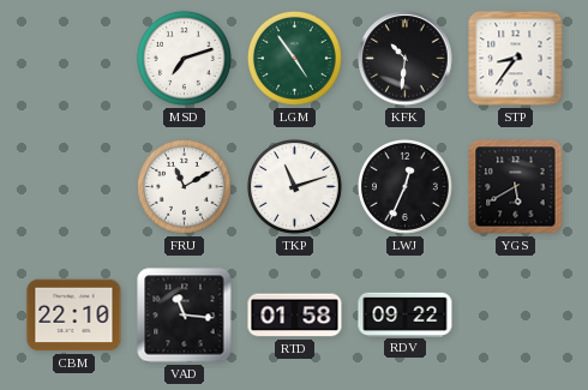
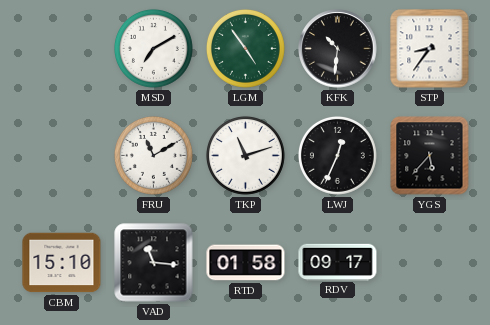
MSD: 7:12 -> 7:10
YGS: 5:40 -> 5:37
CBM: 22:10 -> 15:10
RDV: 09:22 -> 09:17
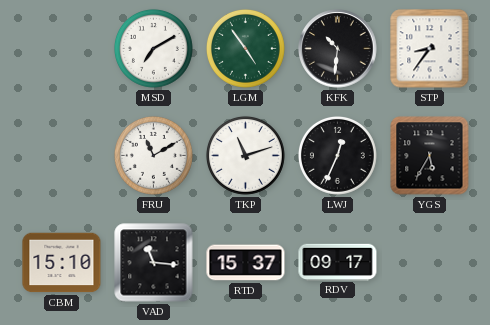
YGS: 5:37 -> 5:35
RTD: 01:58 -> 15:37
